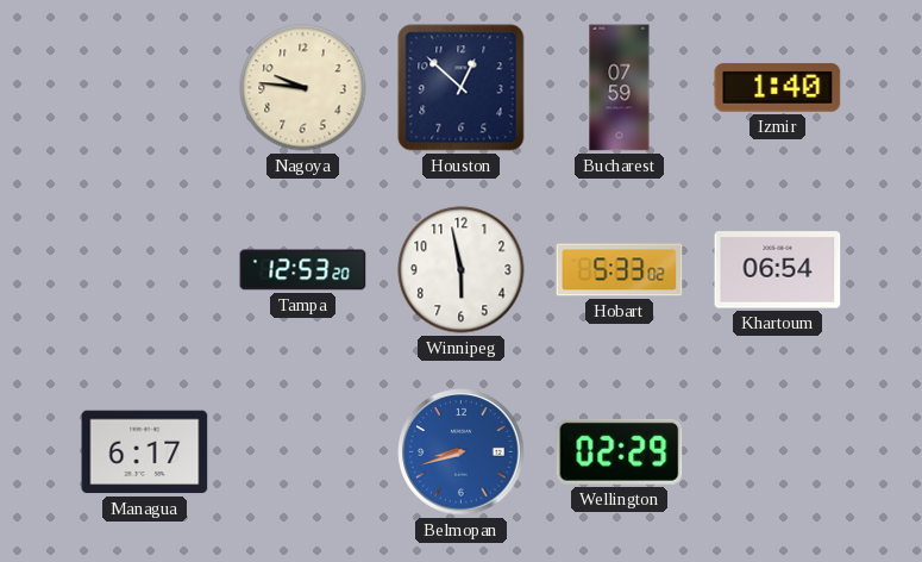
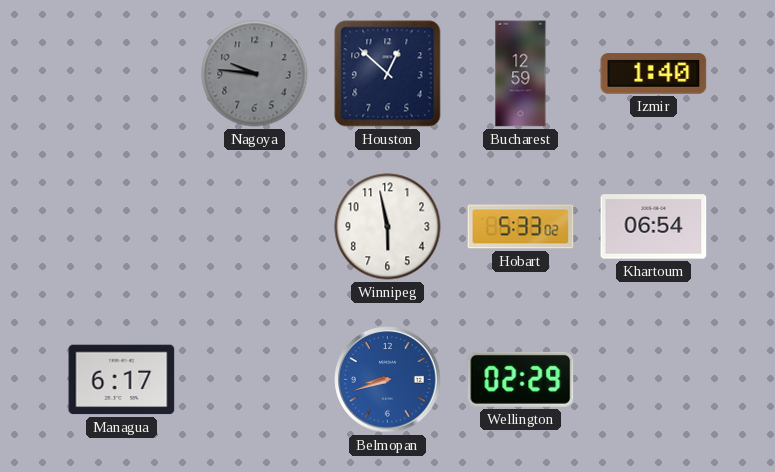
Nagoya dial: cream -> grey
Bucharest: 07:59 -> 12:59
Tampa: 12:53 -> none
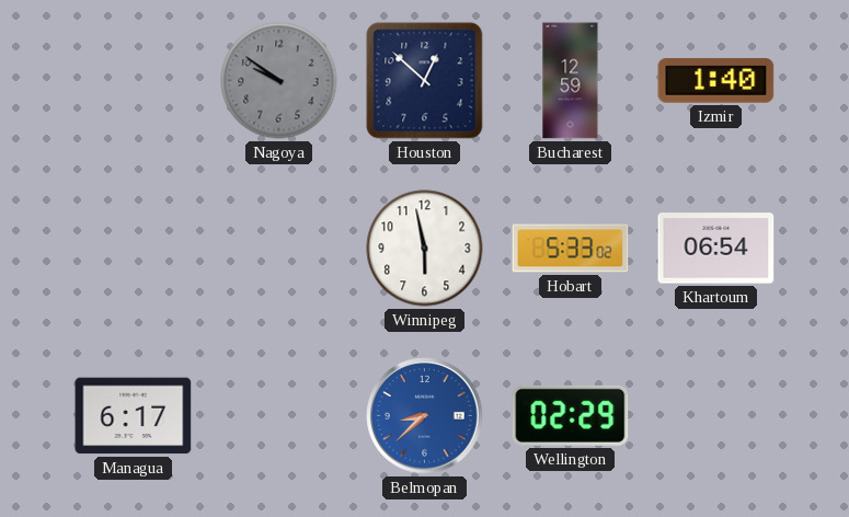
Nagoya: 9:46 -> 9:51
Belmopan: 8:42 -> 8:38
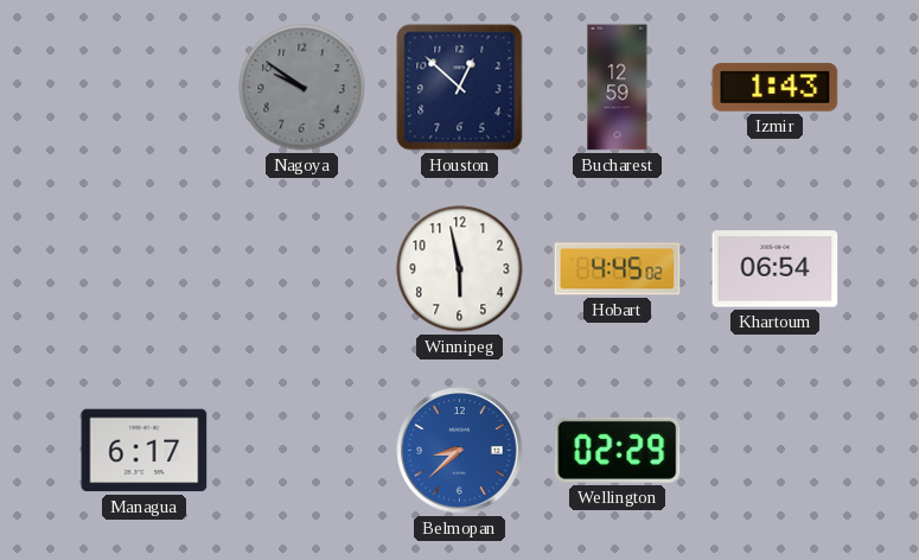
Izmir: 1:40 -> 1:43
Hobart: 5:33 -> 4:45
